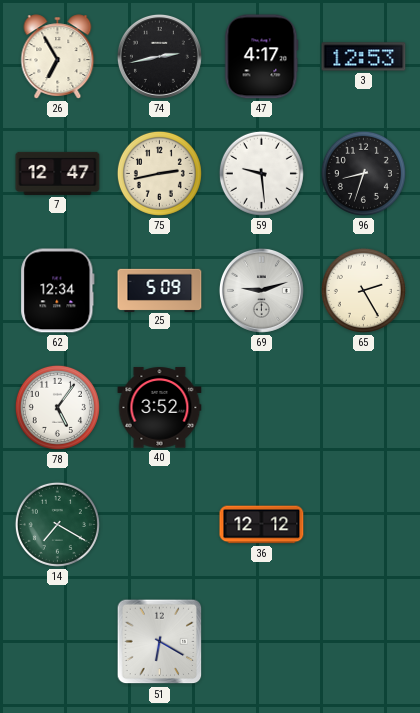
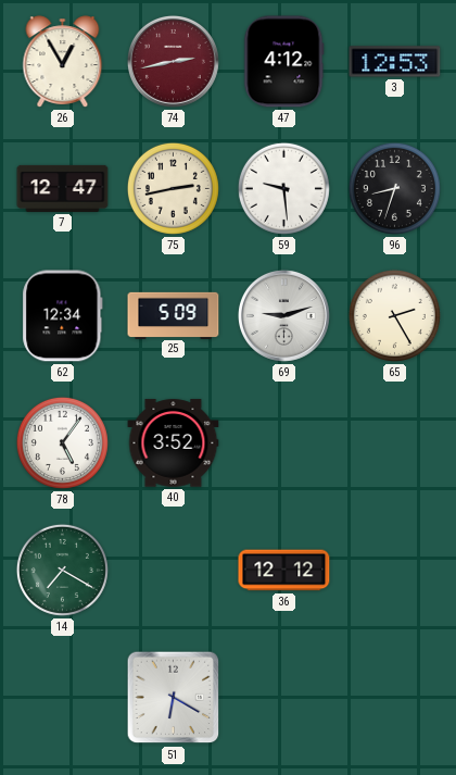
26: 6:55 -> 12:55
74 dial: black -> burgundy
47: 4:17 -> 4:12
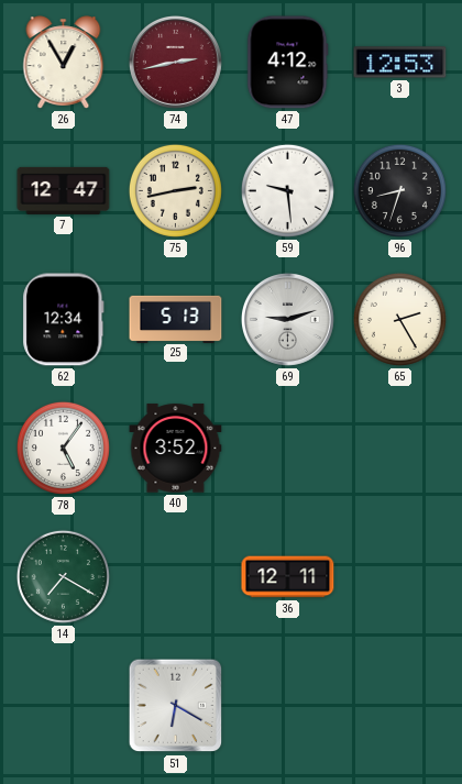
25: 5:09 -> 5:13
36: 12:12 -> 12:11
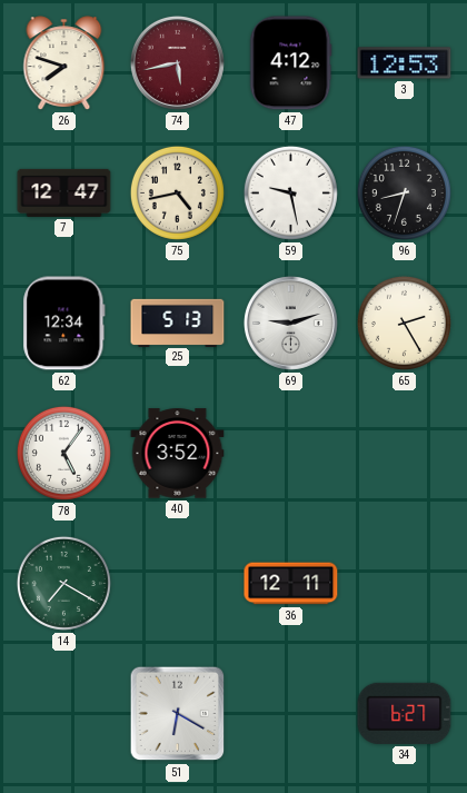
26: 12:55 -> 7:48
74: 2:43 -> 5:43
75: 2:43 -> 4:43
59: 9:29 -> 9:28
34: none -> 6:27
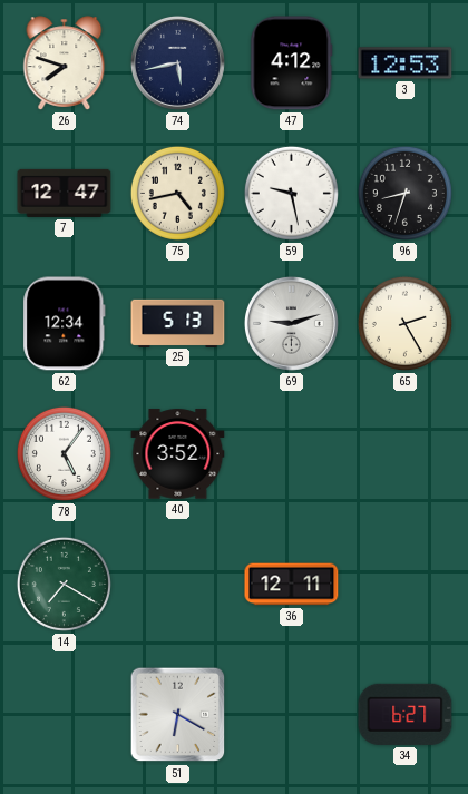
74 dial: burgundy -> navy
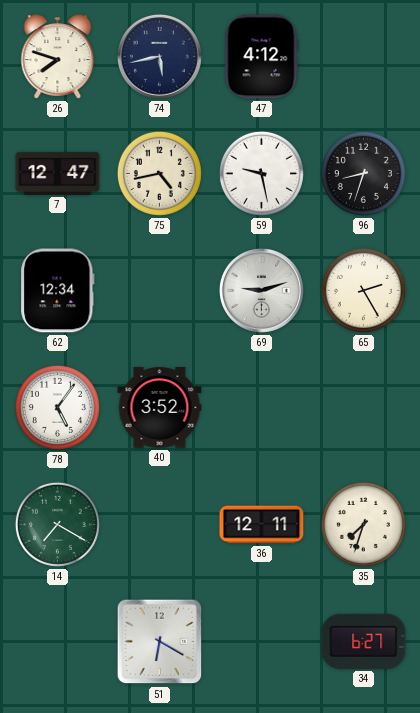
3: 12:53 -> none
25: 5:13 -> none
35: none -> 7:33
